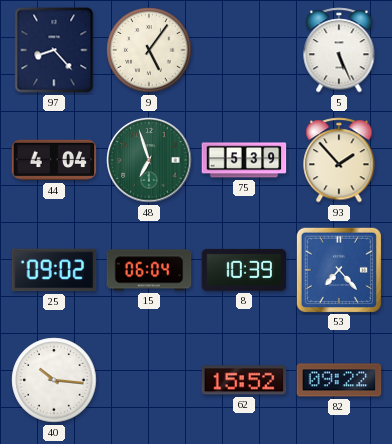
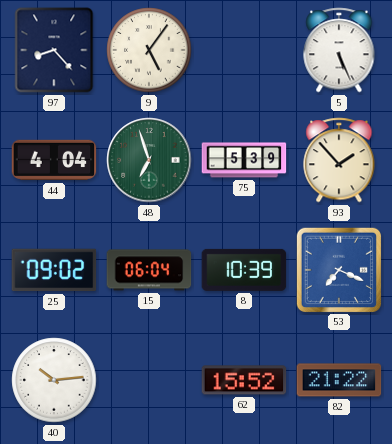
53: 7:23 -> 7:19
40: 10:16 -> 10:14
82: 09:22 -> 21:22
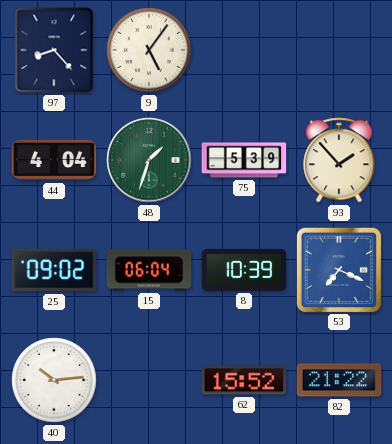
5: 5:26 -> none
48: 6:57 -> 1:33
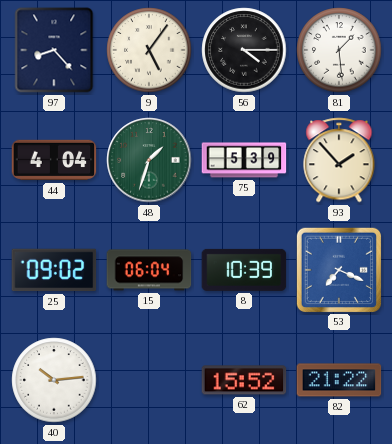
56: none -> 4:15
81: none -> 1:29
